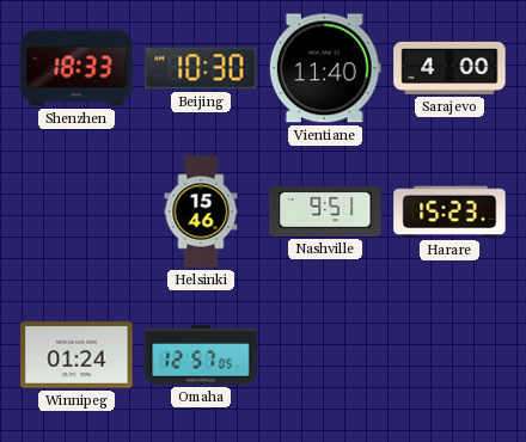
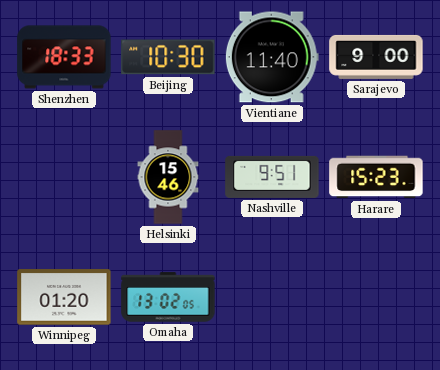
Sarajevo: 4:00 -> 9:00
Winnipeg: 01:24 -> 01:20
Omaha: 12:57 -> 13:02
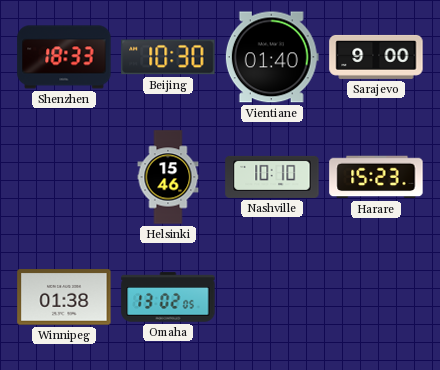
Vientiane: 11:40 -> 01:40
Nashville: 9:51 -> 10:10
Winnipeg: 01:20 -> 01:38
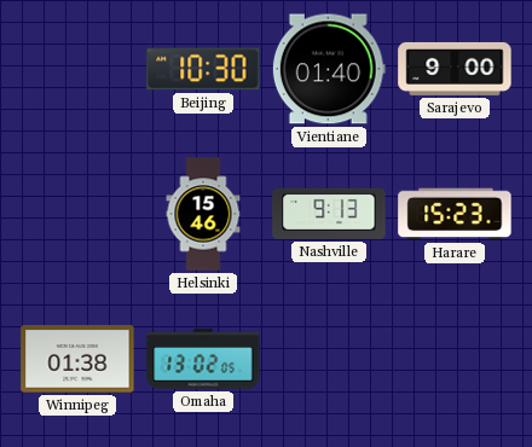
Shenzhen: 18:33 -> none
Nashville: 10:10 -> 9:13
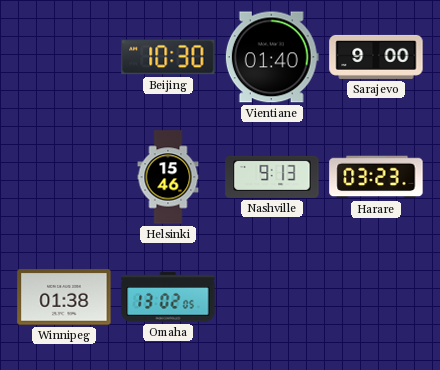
Harare: 15:23 -> 03:23
